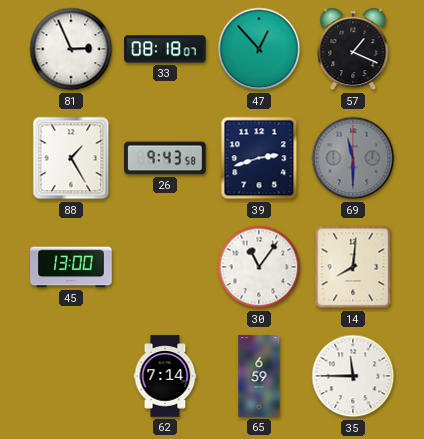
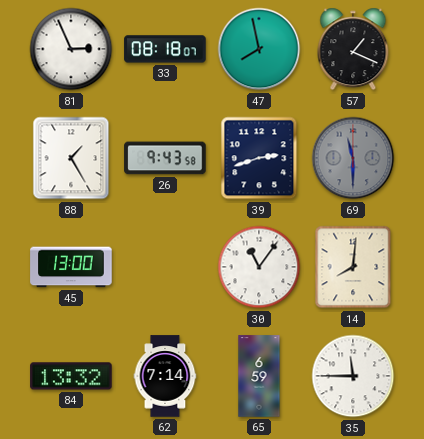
47: 12:53 -> 7:58
84: none -> 13:32
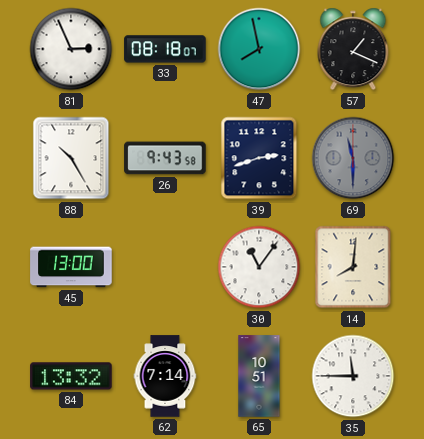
88: 1:25 -> 10:25
65: 6:59 -> 10:51
